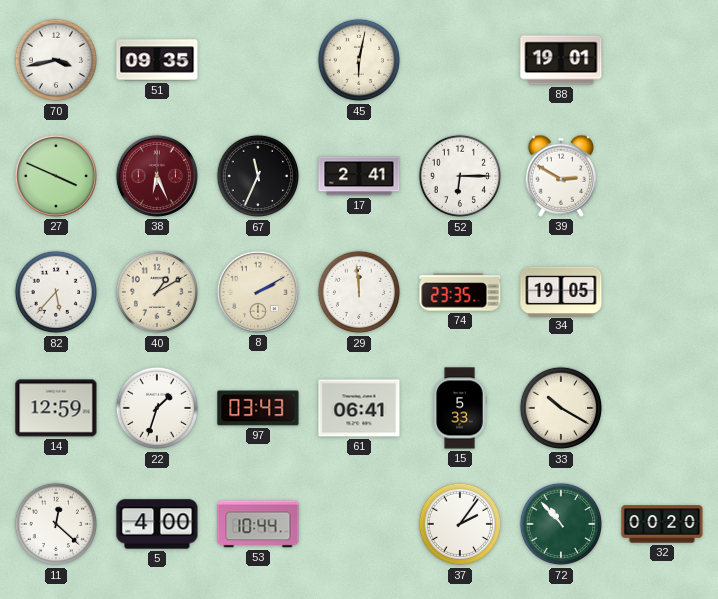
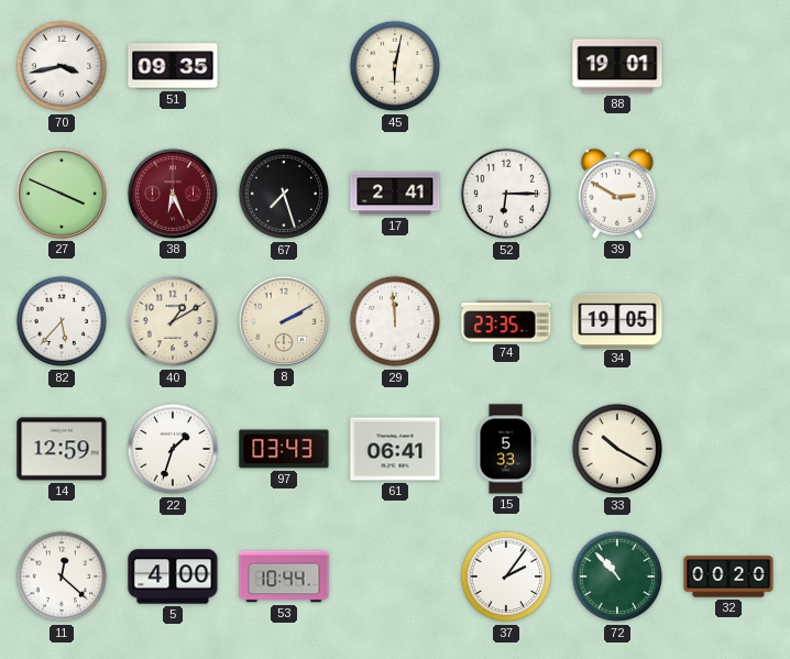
67: 11:34 -> 7:27
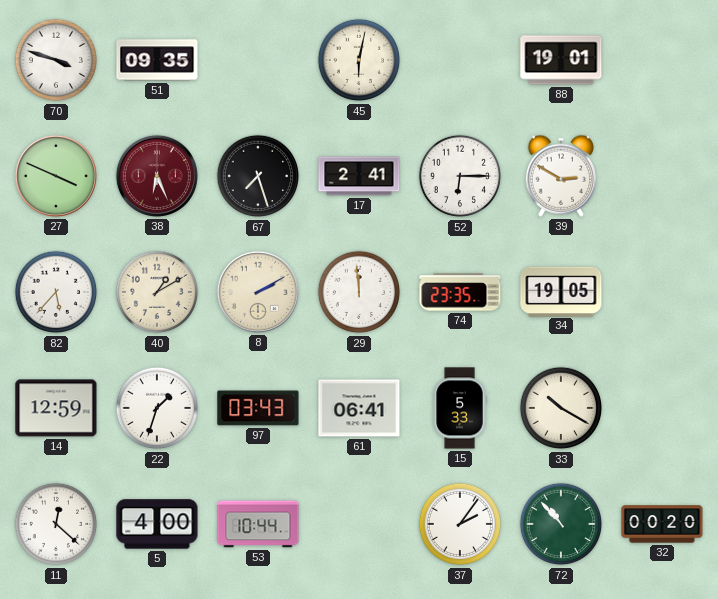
70: 3:43 -> 3:48
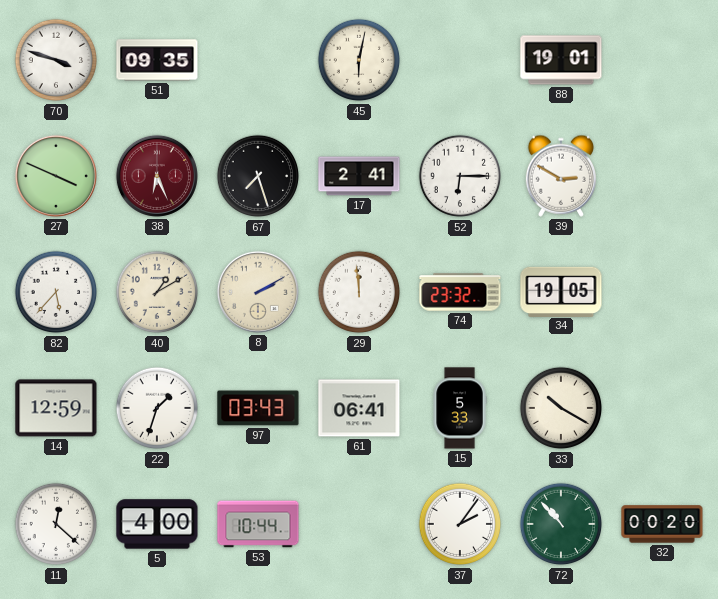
74: 23:35 -> 23:32
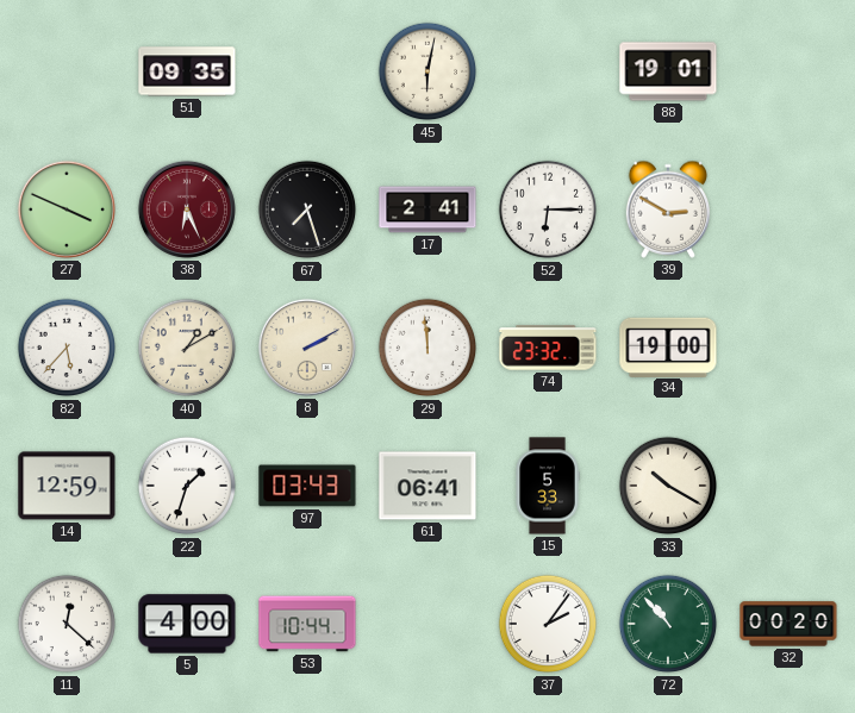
70: 3:48 -> none
34: 19:05 -> 19:00
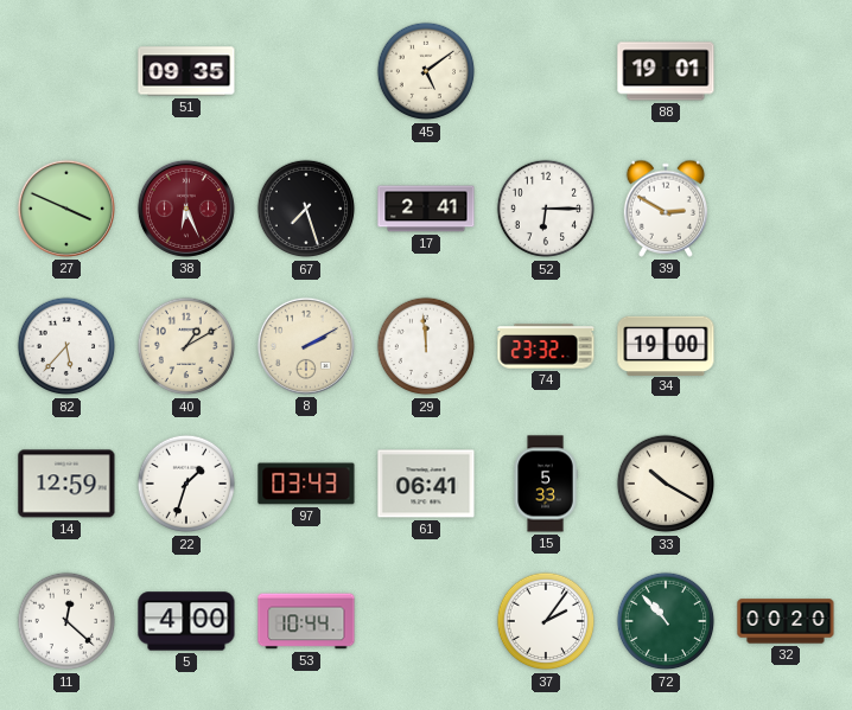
45: 6:02 -> 5:09
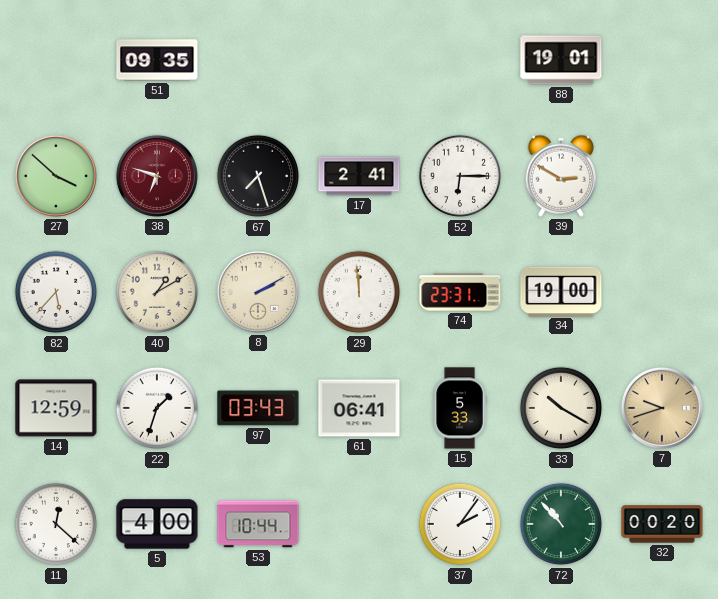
45: 5:09 -> none
27: 3:49 -> 3:52
38: 6:26 -> 6:48
74: 23:32 -> 23:31
7: none -> 9:42
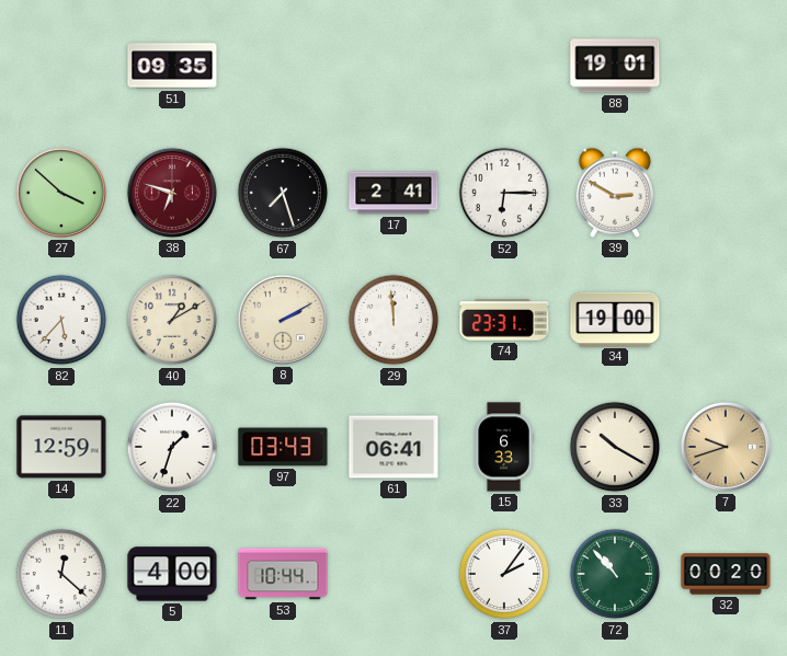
15: 5:33 -> 6:33
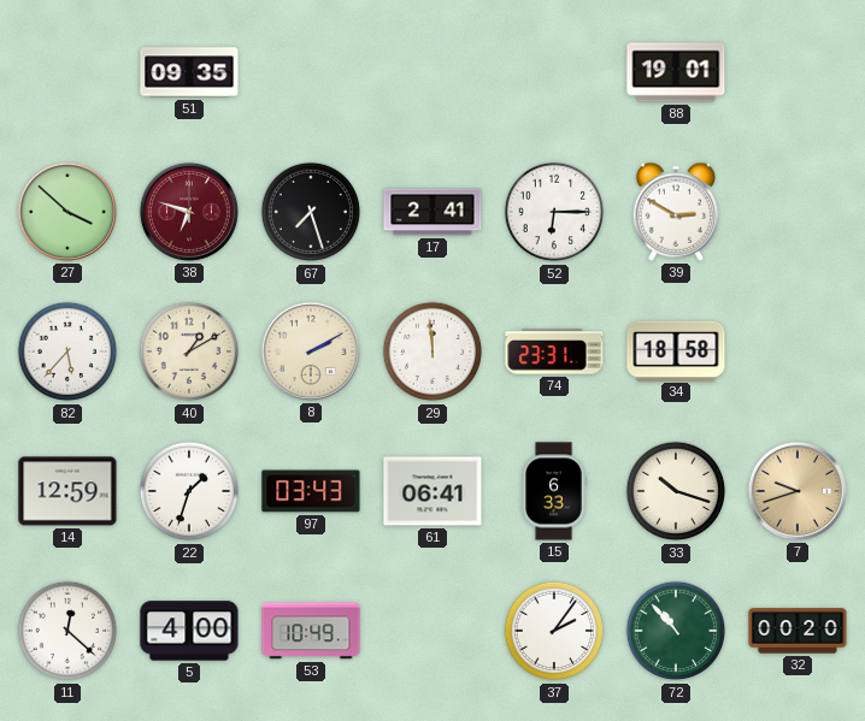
34: 19:00 -> 18:58
33: 10:20 -> 10:18
53: 10:44 -> 10:49
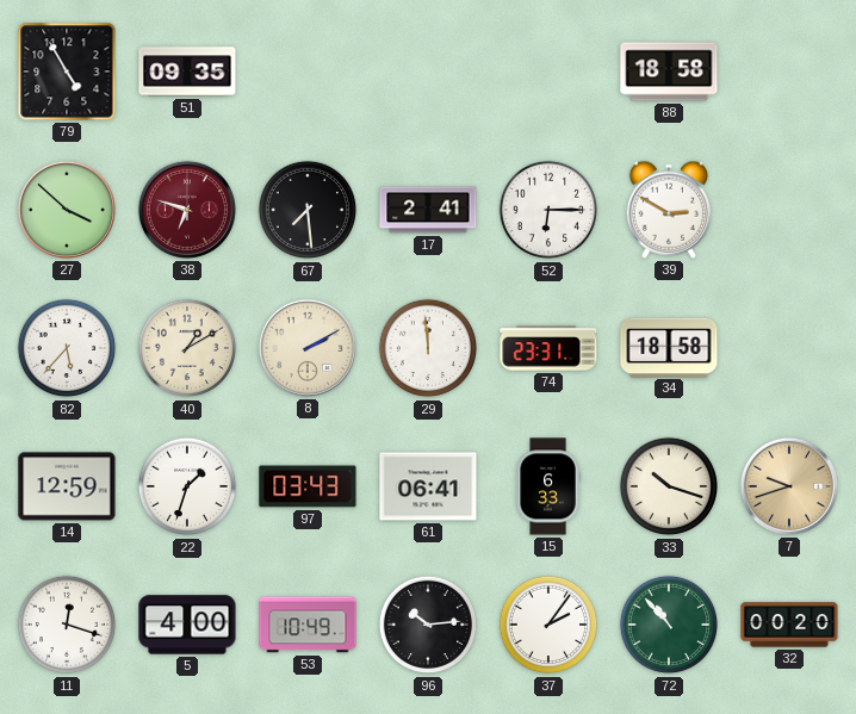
79: none -> 4:55
88: 19:01 -> 18:58
67: 7:27 -> 7:29
11: 12:22 -> 12:18
96: none -> 10:14
